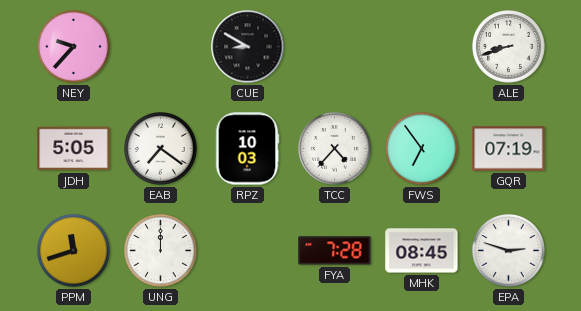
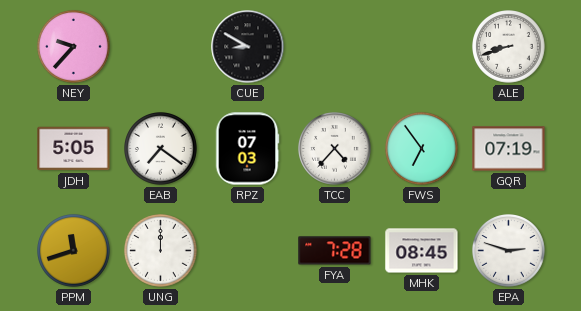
RPZ: 10:03 -> 07:03
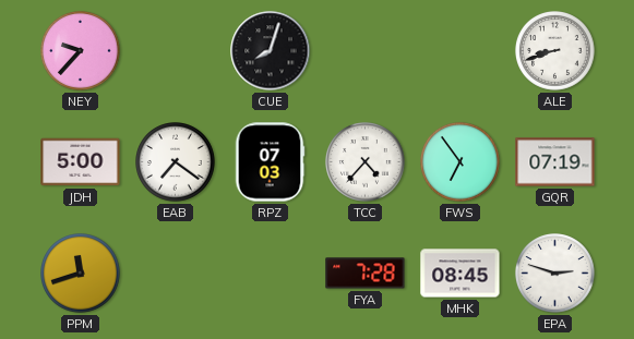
CUE: 8:50 -> 8:03
JDH: 5:05 -> 5:00
UNG: 12:00 -> none
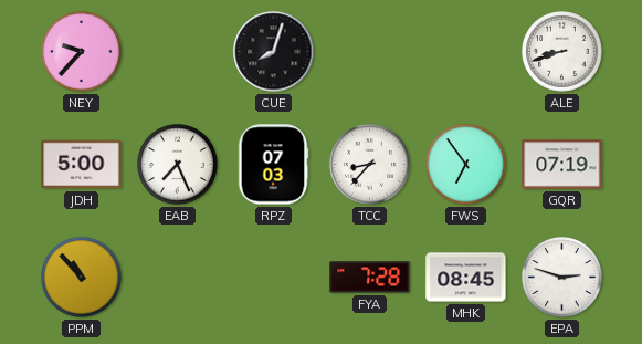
EAB: 7:21 -> 7:26
TCC: 4:37 -> 8:37
PPM: 11:42 -> 10:53
